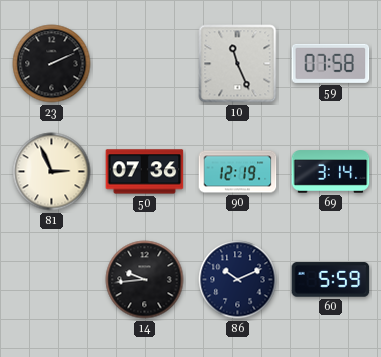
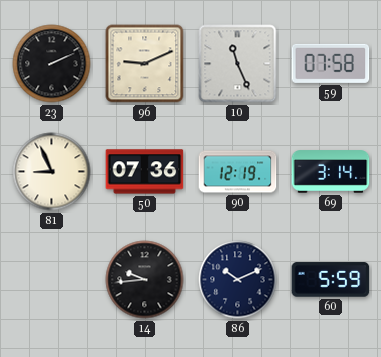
96: none -> 9:11
81: 2:56 -> 8:56
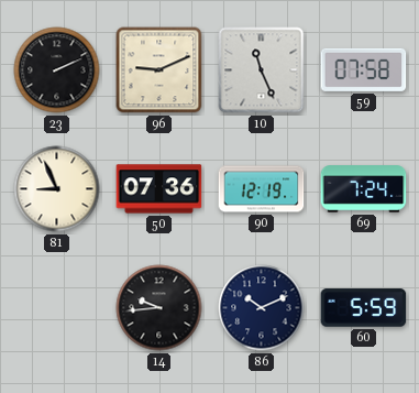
69: 3:14 -> 7:24
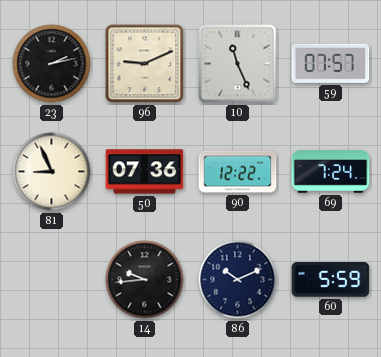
23: 2:11 -> 2:13
59: 07:58 -> 07:57
90: 12:19 -> 12:22
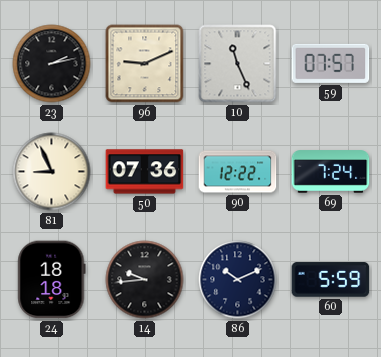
24: none -> 18:18
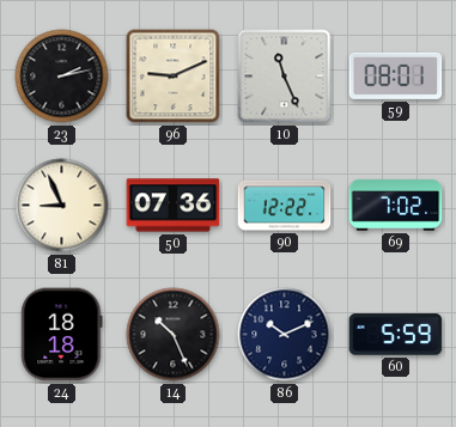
59: 07:57 -> 08:01
69: 7:24 -> 7:02
14: 9:44 -> 10:26
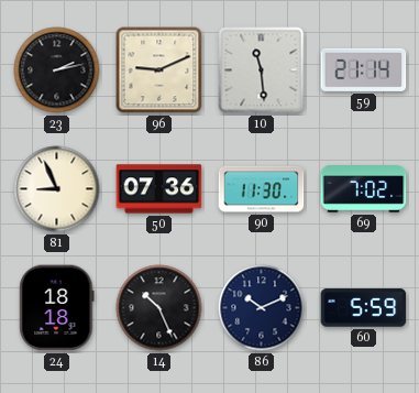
10: 11:26 -> 11:29
59: 08:01 -> 21:14
90: 12:22 -> 11:30
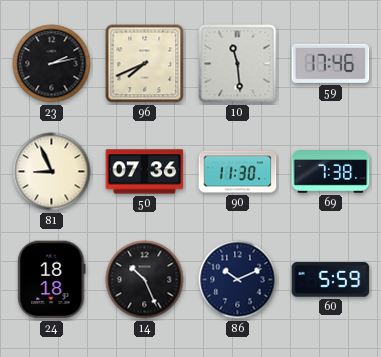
96: 9:11 -> 7:41
59: 21:14 -> 17:46
69: 7:02 -> 7:38
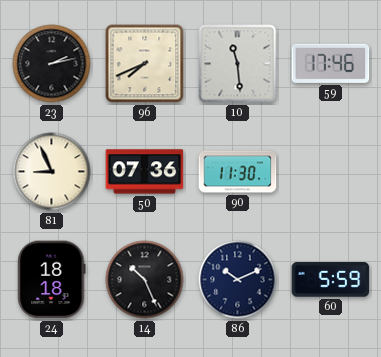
69: 7:38 -> none
